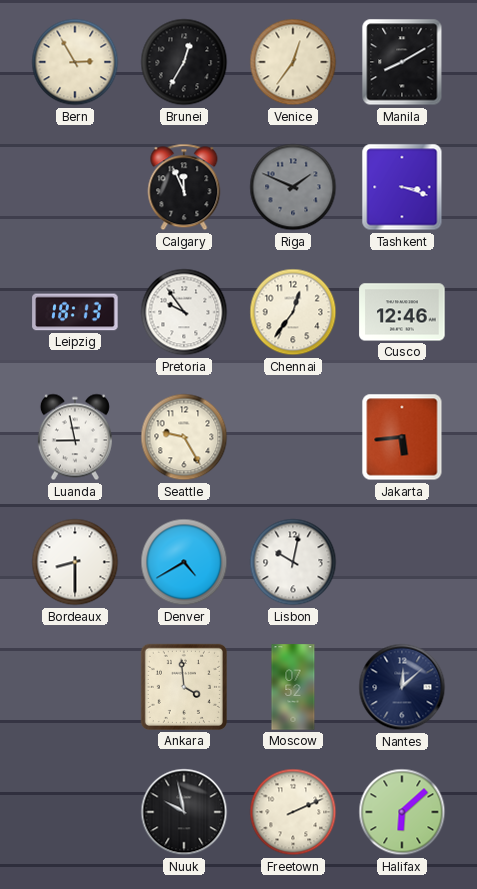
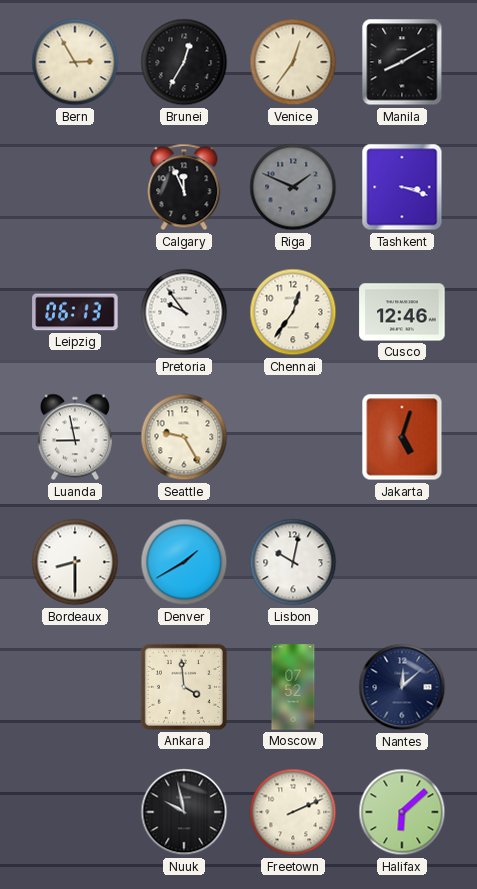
Leipzig: 18:13 -> 06:13
Jakarta: 5:44 -> 5:03
Denver: 4:40 -> 1:40
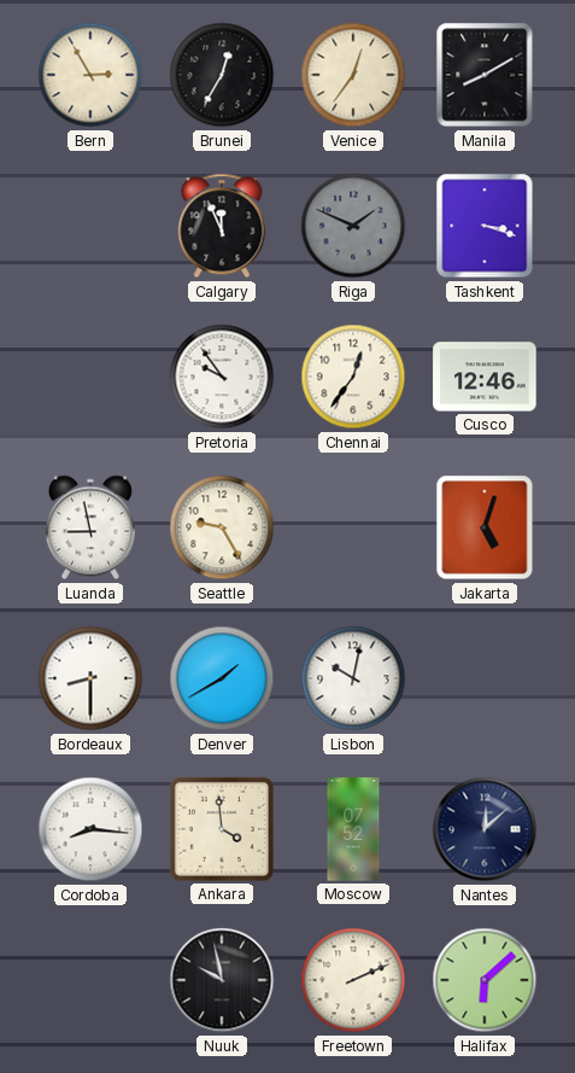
Leipzig: 06:13 -> none
Cordoba: none -> 8:16
